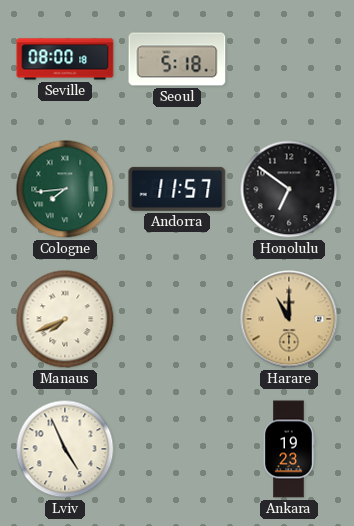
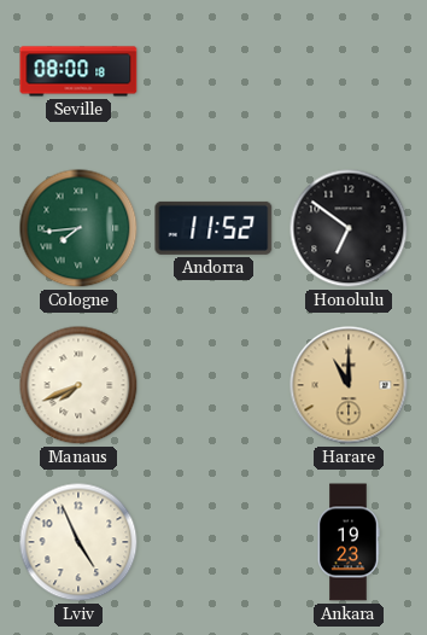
Seoul: 5:18 -> none
Andorra: 11:57 -> 11:52
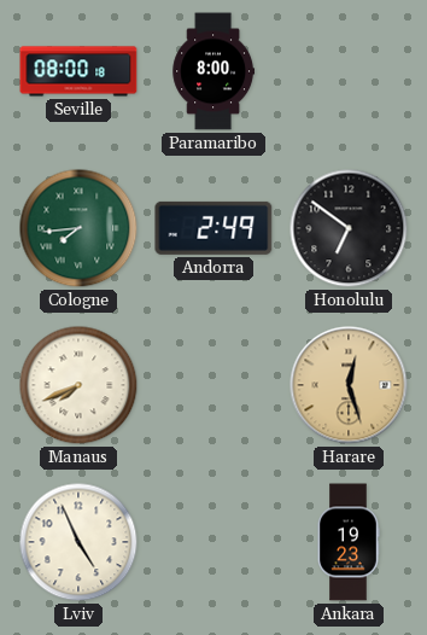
Paramaribo: none -> 8:00
Andorra: 11:52 -> 2:49
Harare: 11:00 -> 12:27
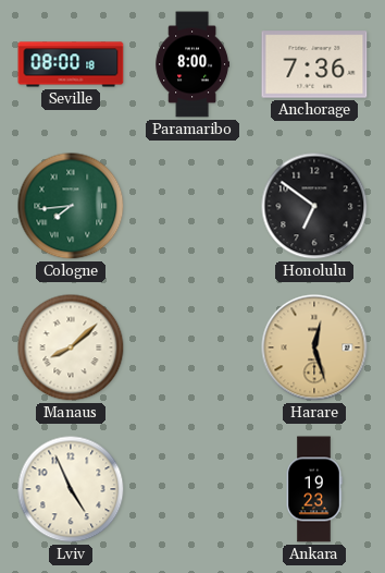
Anchorage: none -> 7:36
Andorra: 2:49 -> none
Manaus: 7:41 -> 8:08
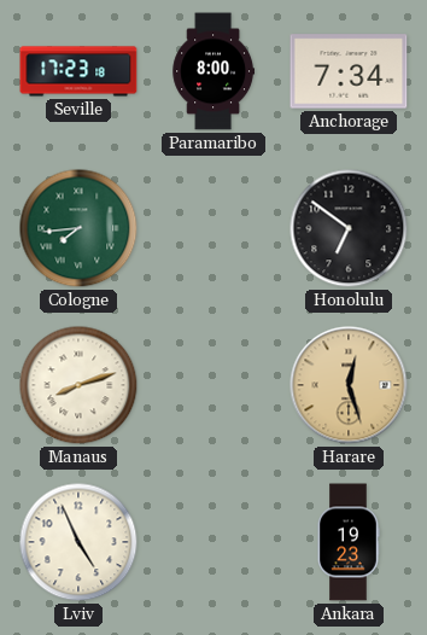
Seville: 08:00 -> 17:23
Anchorage: 7:36 -> 7:34
Manaus: 8:08 -> 8:12
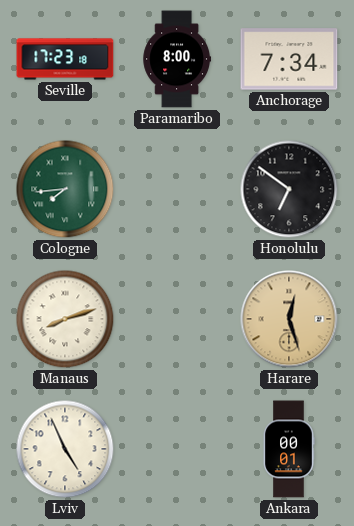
Ankara: 19:23 -> 00:01
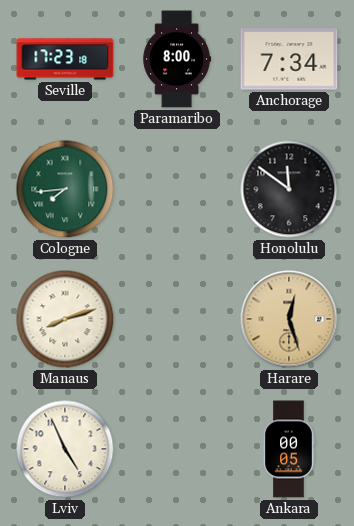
Honolulu: 6:51 -> 11:51
Ankara: 00:01 -> 00:05
